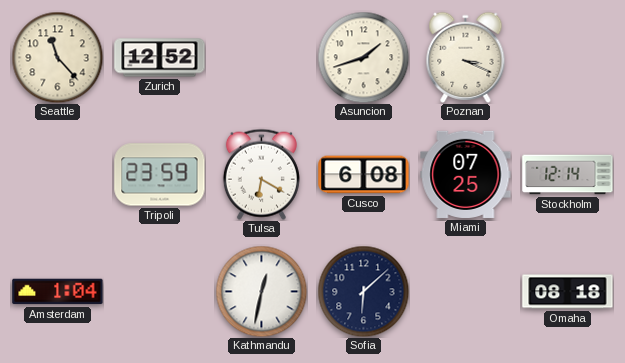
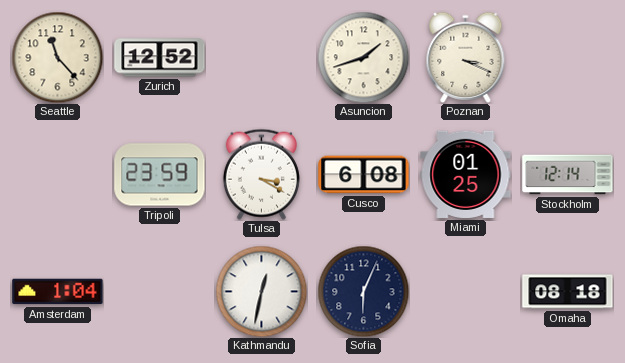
Tulsa: 6:20 -> 3:20
Miami: 07:25 -> 01:25
Sofia: 6:08 -> 6:04
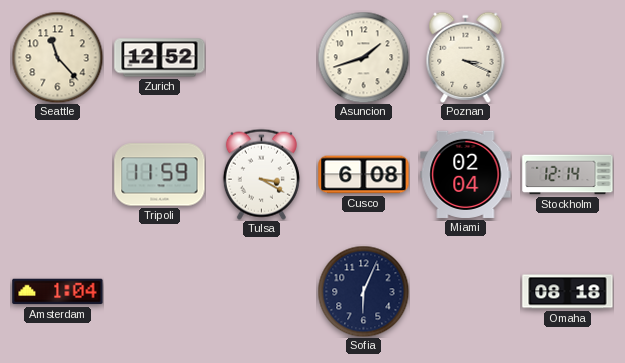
Tripoli: 23:59 -> 11:59
Miami: 01:25 -> 02:04
Kathmandu: 12:32 -> none
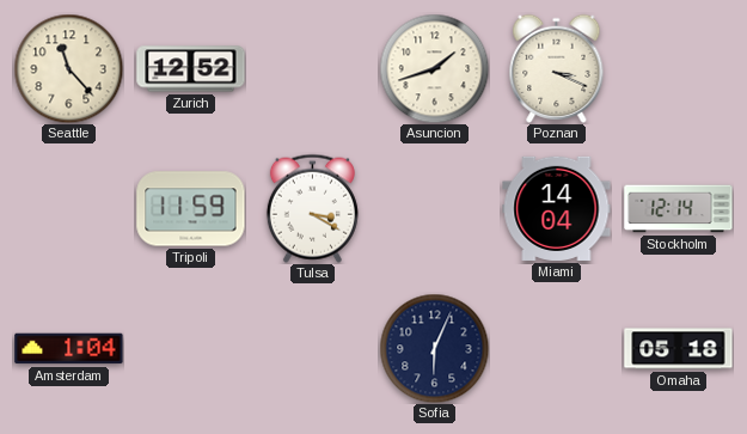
Cusco: 6:08 -> none
Miami: 02:04 -> 14:04
Omaha: 08:18 -> 05:18
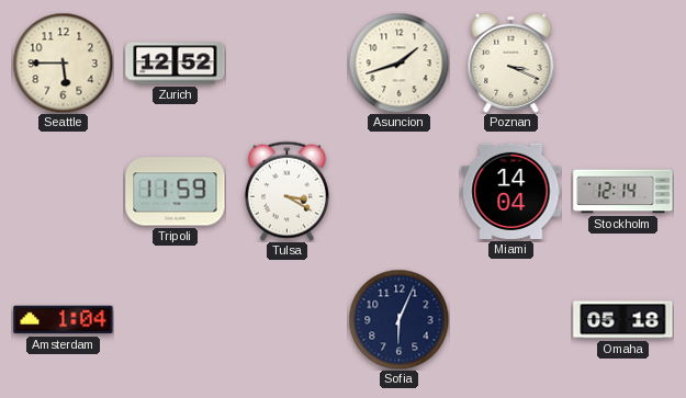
Seattle: 11:23 -> 5:45
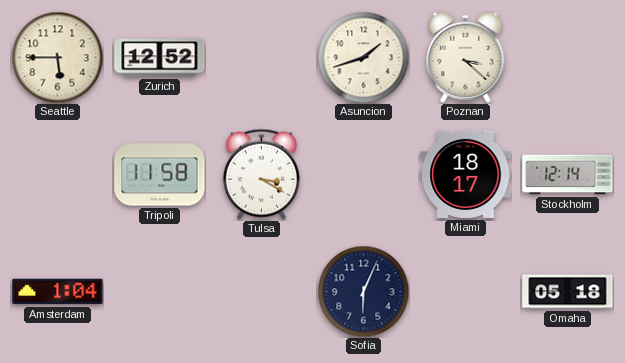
Poznan: 3:19 -> 3:22
Tripoli: 11:59 -> 11:58
Miami: 14:04 -> 18:17
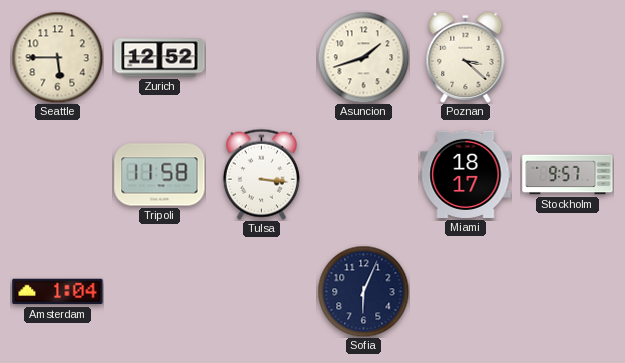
Tulsa: 3:20 -> 3:16
Stockholm: 12:14 -> 9:57
Omaha: 05:18 -> none
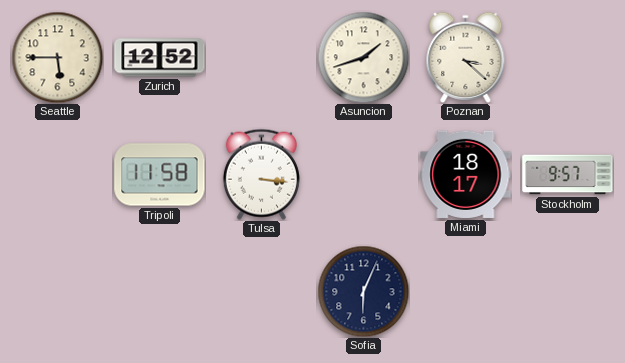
Amsterdam: 1:04 -> none
